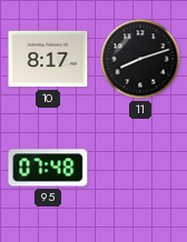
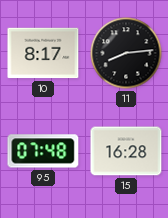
11: 8:12 -> 8:14
15: none -> 16:28
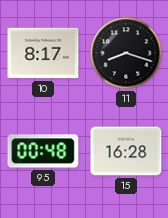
11: 8:14 -> 8:18
95: 07:48 -> 00:48
